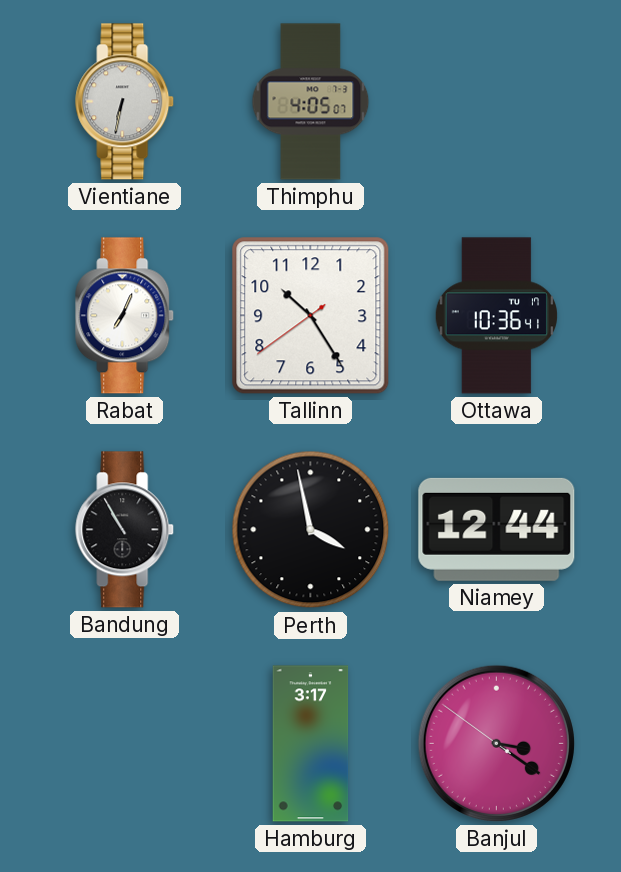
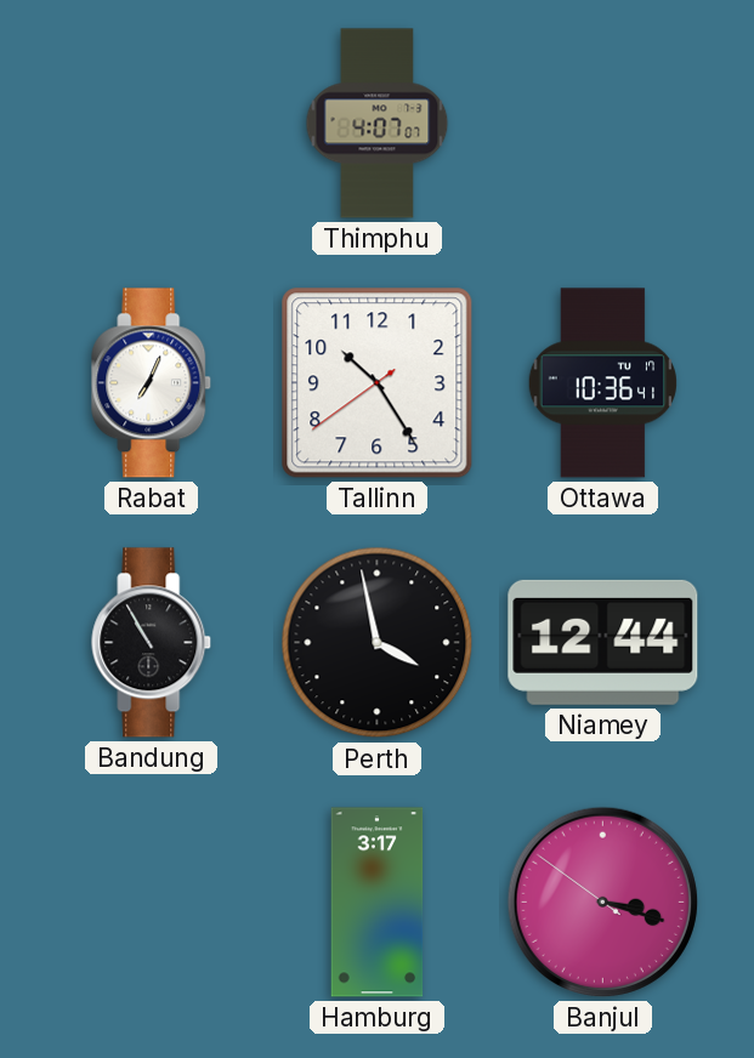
Vientiane: 6:32 -> none
Thimphu: 4:05 -> 4:07
Banjul: 3:20 -> 3:17
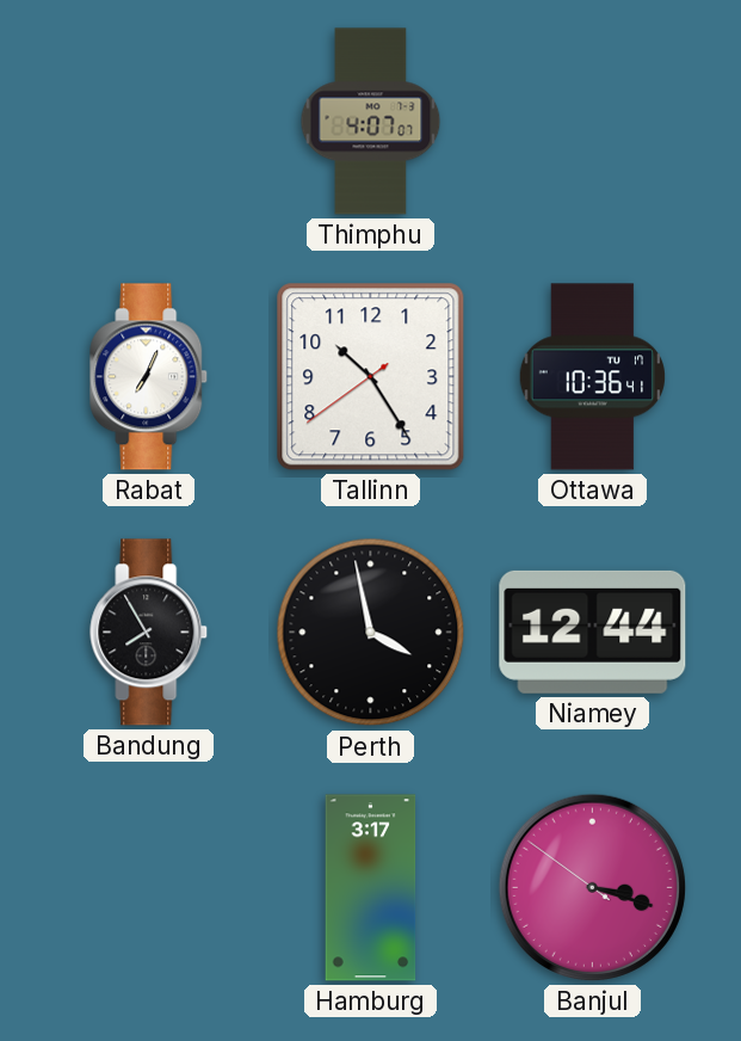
Bandung: 10:55 -> 7:55
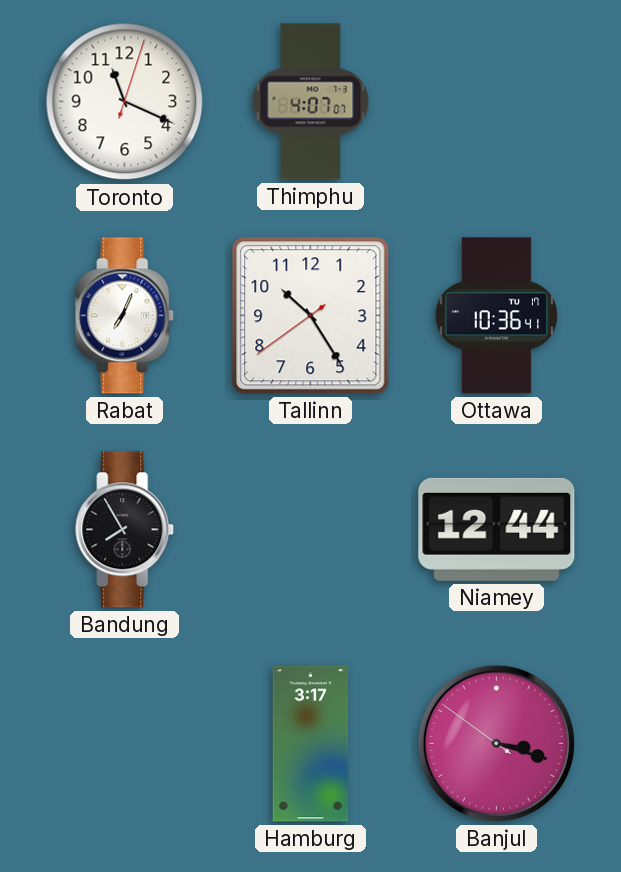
Toronto: none -> 11:19
Perth: 3:58 -> none
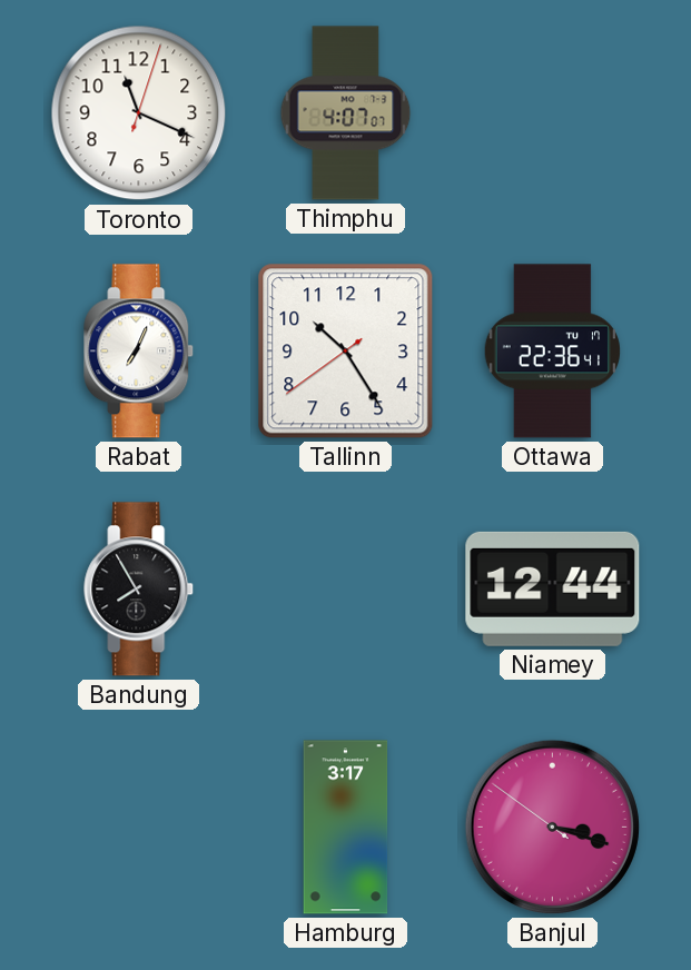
Ottawa: 10:36 -> 22:36
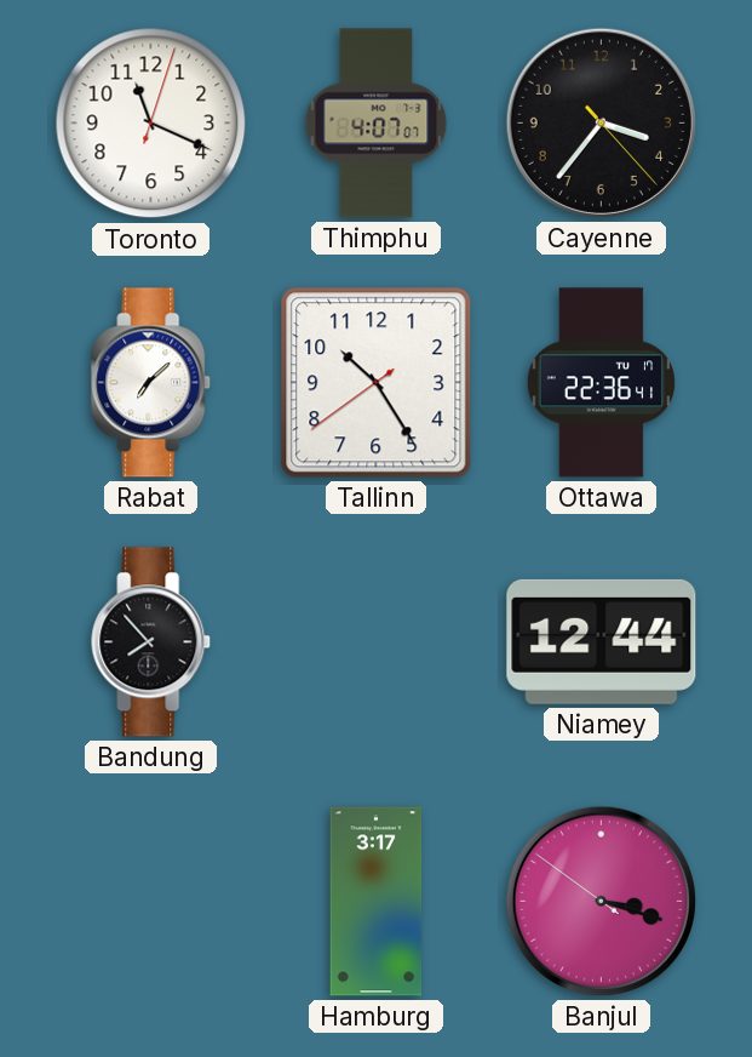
Cayenne: none -> 3:36
Rabat: 7:04 -> 7:08
Bandung: 7:55 -> 7:53
